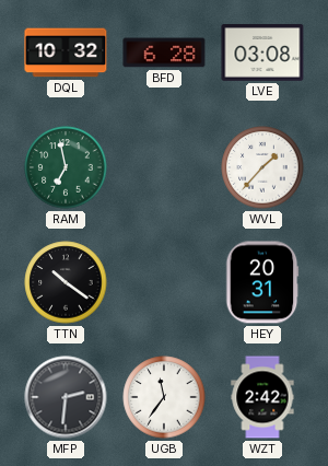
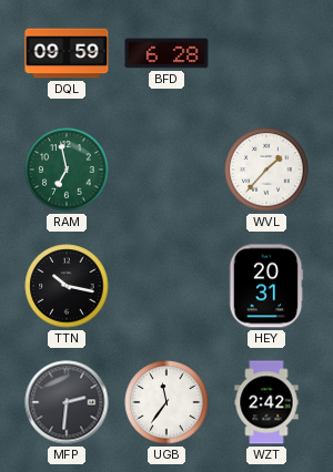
DQL: 10:32 -> 09:59
LVE: 03:08 -> none
TTN: 10:21 -> 10:17
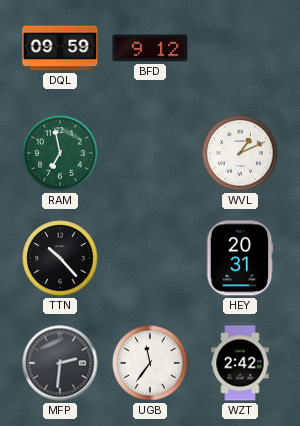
BFD: 6:28 -> 9:12
WVL: 1:37 -> 1:11
TTN: 10:17 -> 10:23
